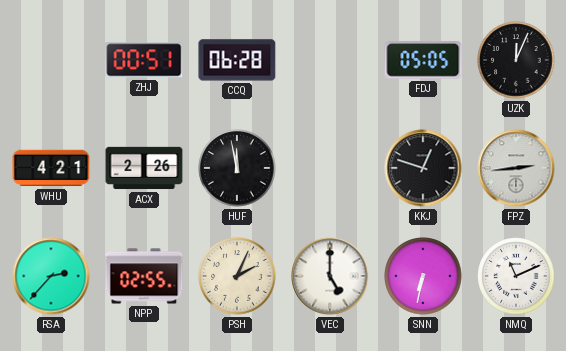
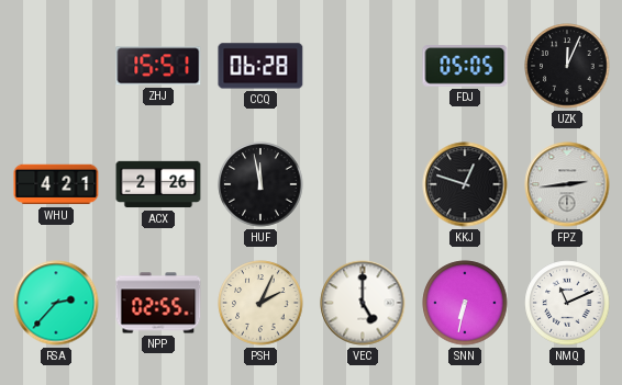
ZHJ: 00:51 -> 15:51
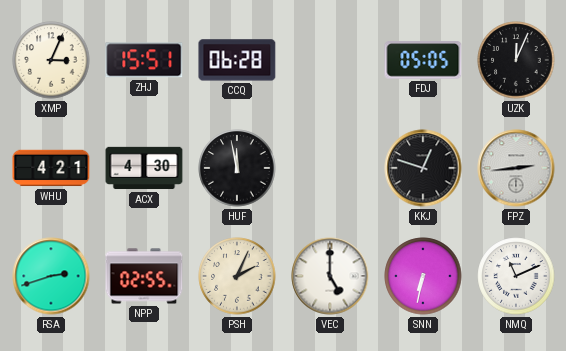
XMP: none -> 3:04
ACX: 2:26 -> 4:30
RSA: 2:37 -> 2:42
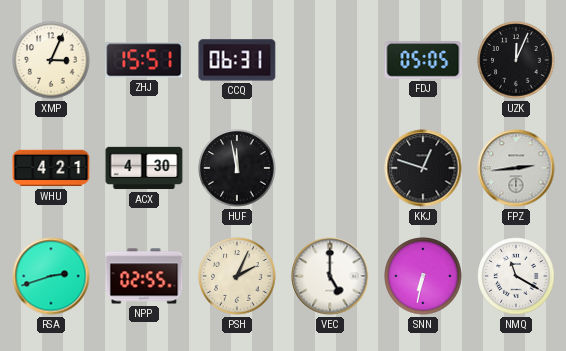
CCQ: 06:28 -> 06:31
NMQ: 11:11 -> 11:20
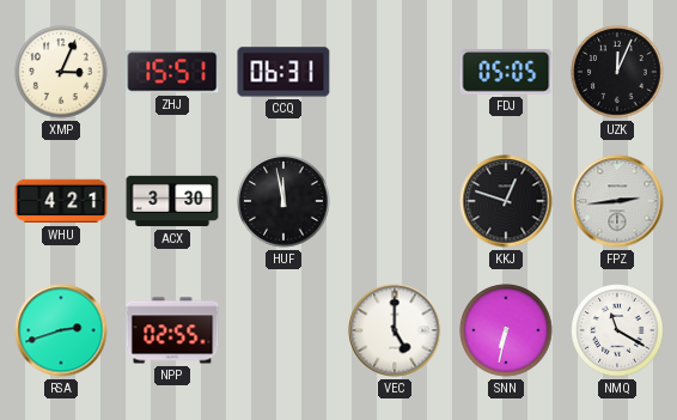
ACX: 4:30 -> 3:30
PSH: 2:04 -> none
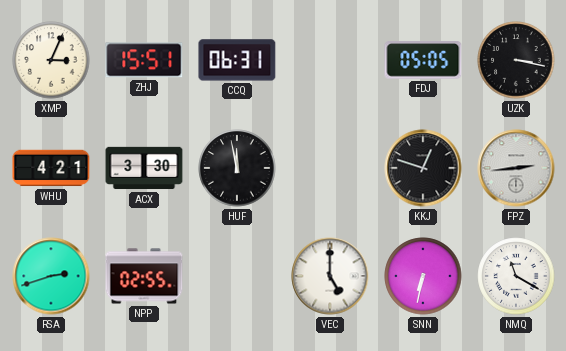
UZK: 12:04 -> 3:17
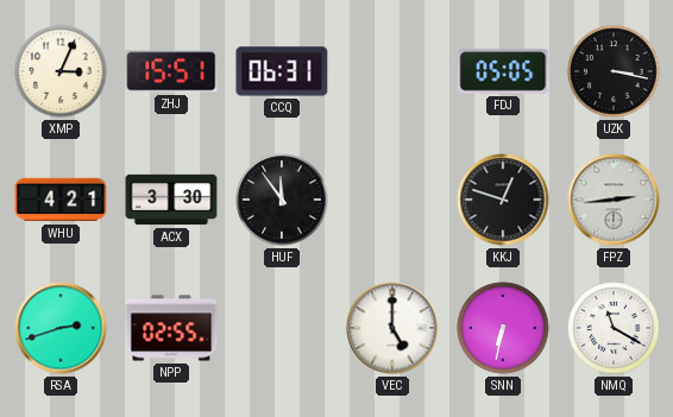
HUF: 11:58 -> 11:54
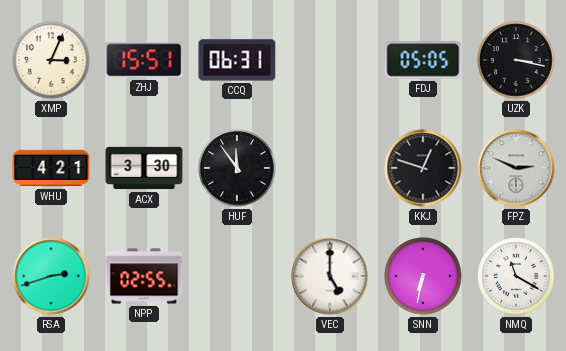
FPZ: 2:44 -> 2:49
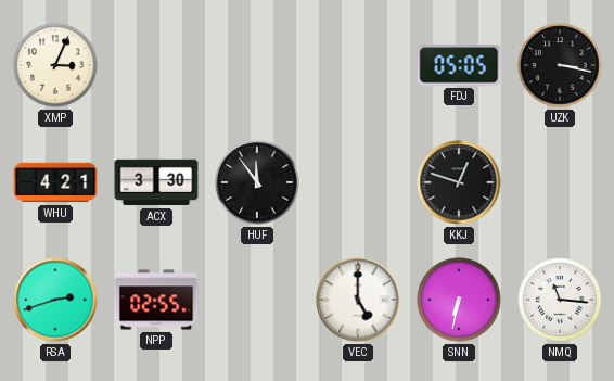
ZHJ: 15:51 -> none
CCQ: 06:31 -> none
FPZ: 2:49 -> none
NMQ: 11:20 -> 11:16
